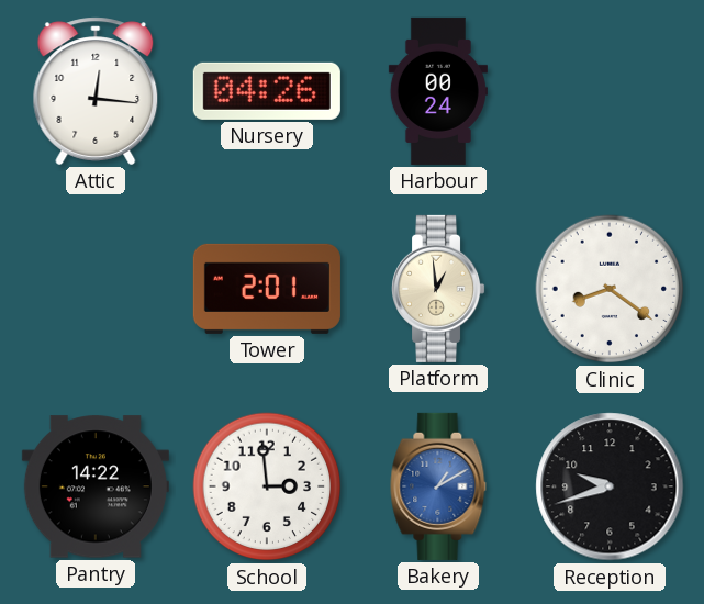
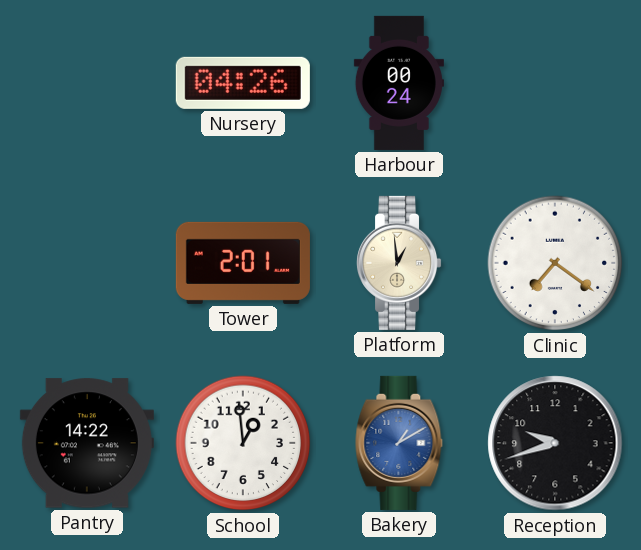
Attic: 12:16 -> none
Clinic: 8:21 -> 7:21
School: 2:59 -> 12:59
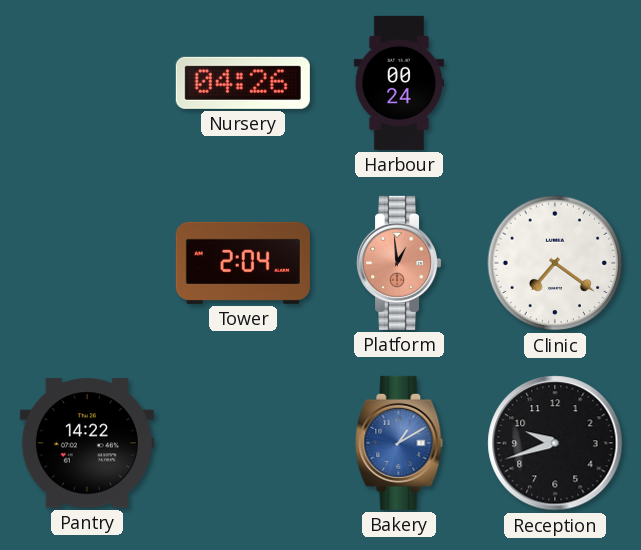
Tower: 2:01 -> 2:04
Platform dial: cream -> salmon
School: 12:59 -> none
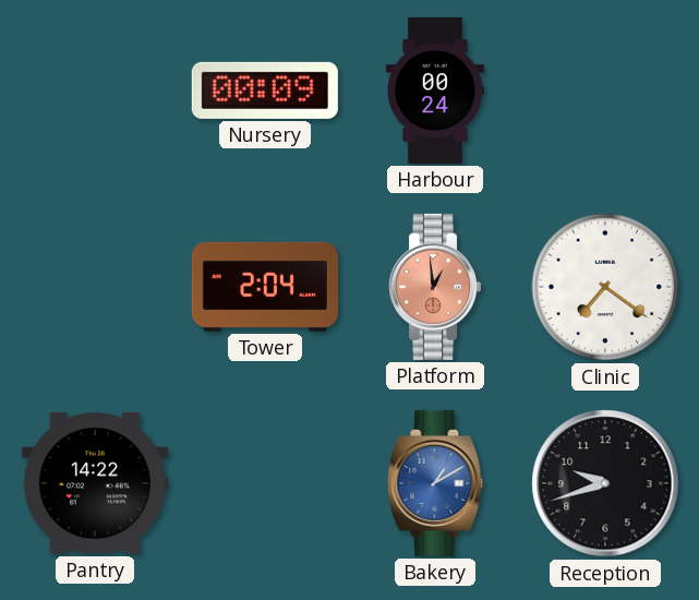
Nursery: 04:26 -> 00:09
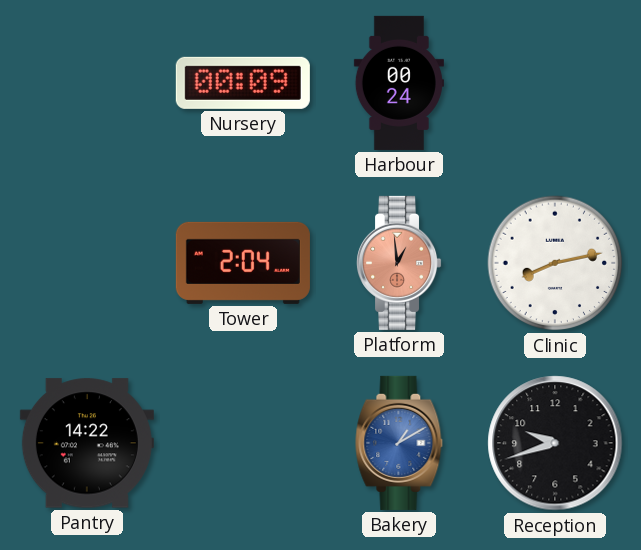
Clinic: 7:21 -> 8:13
